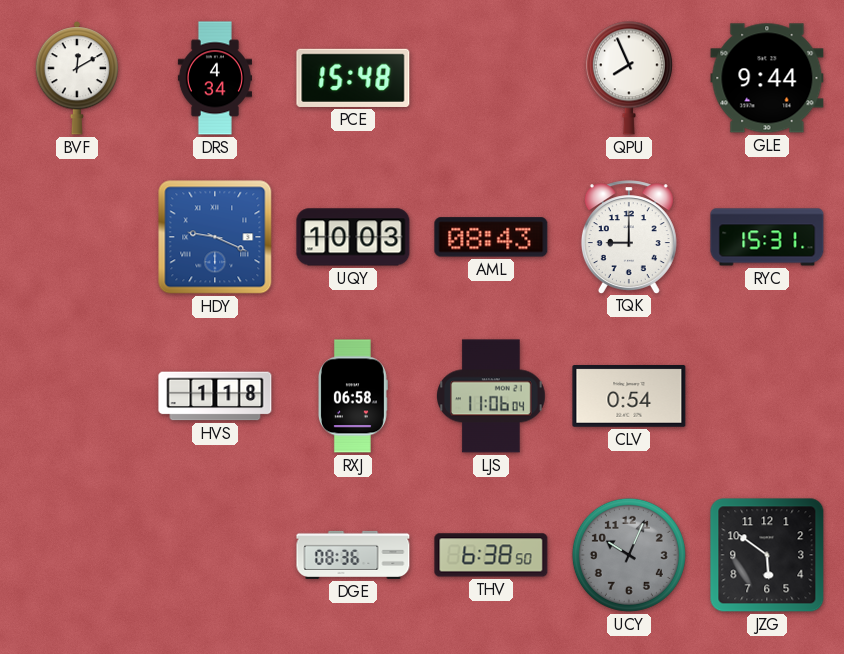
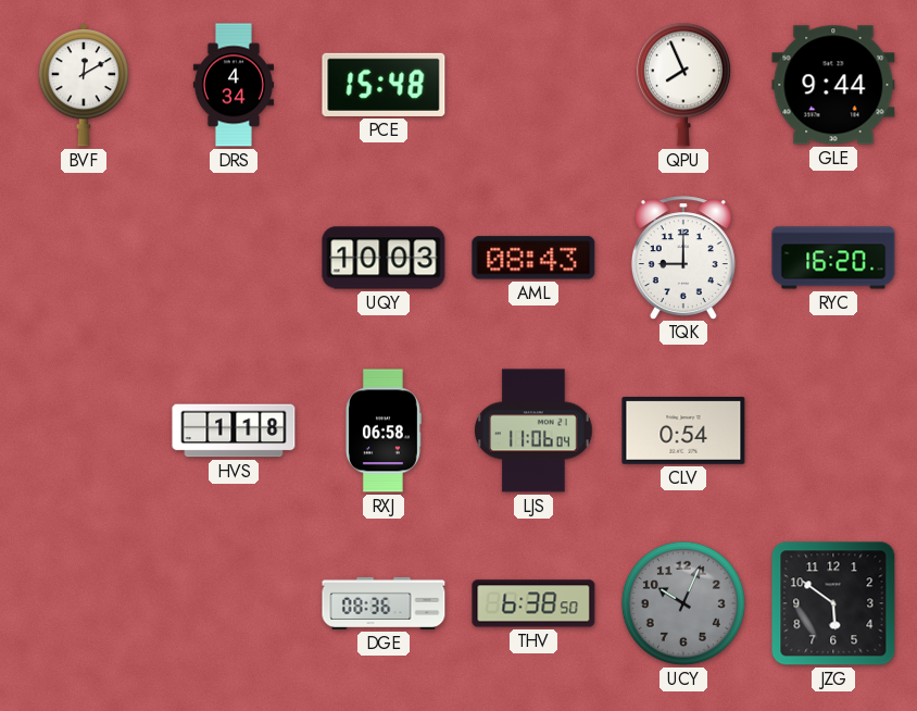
HDY: 9:19 -> none
RYC: 15:31 -> 16:20
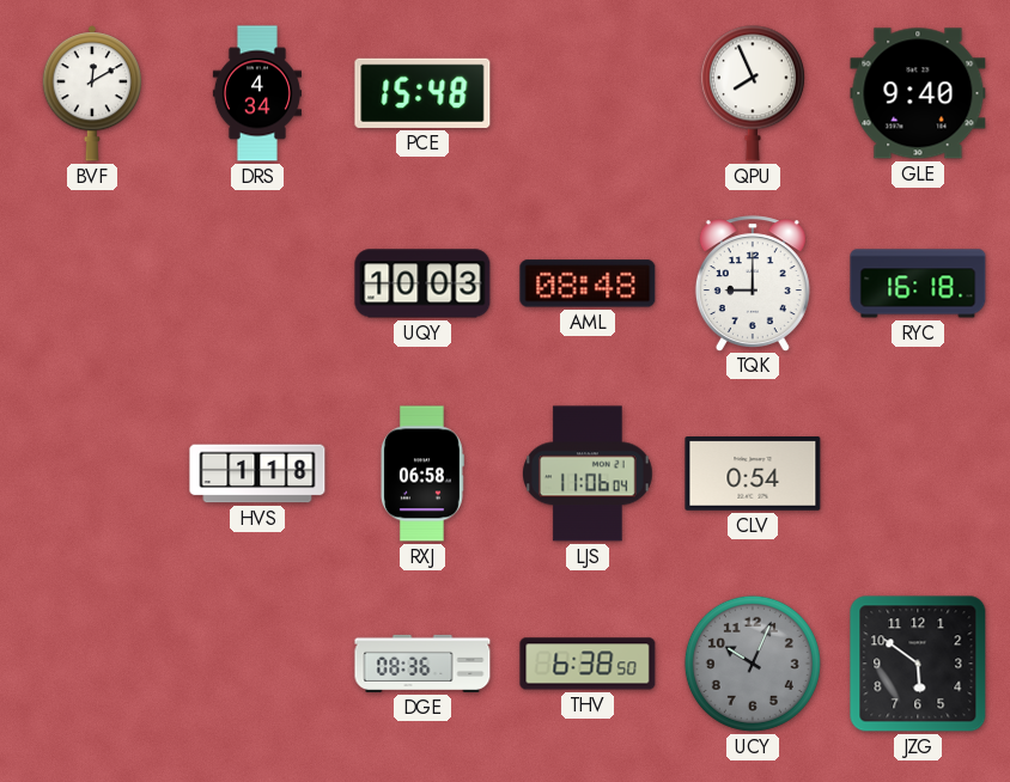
GLE: 9:44 -> 9:40
AML: 08:43 -> 08:48
RYC: 16:20 -> 16:18
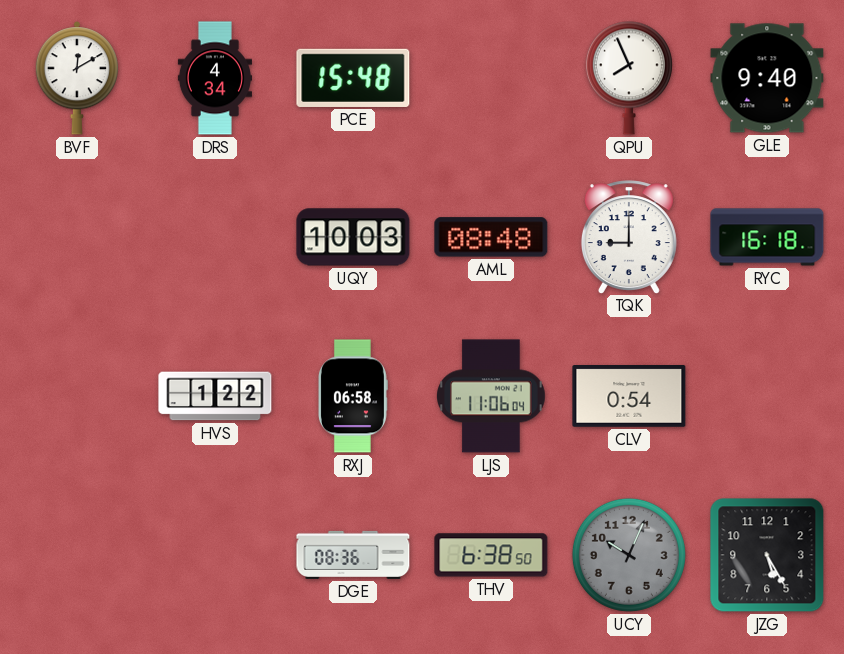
HVS: 1:18 -> 1:22
JZG: 5:51 -> 5:25
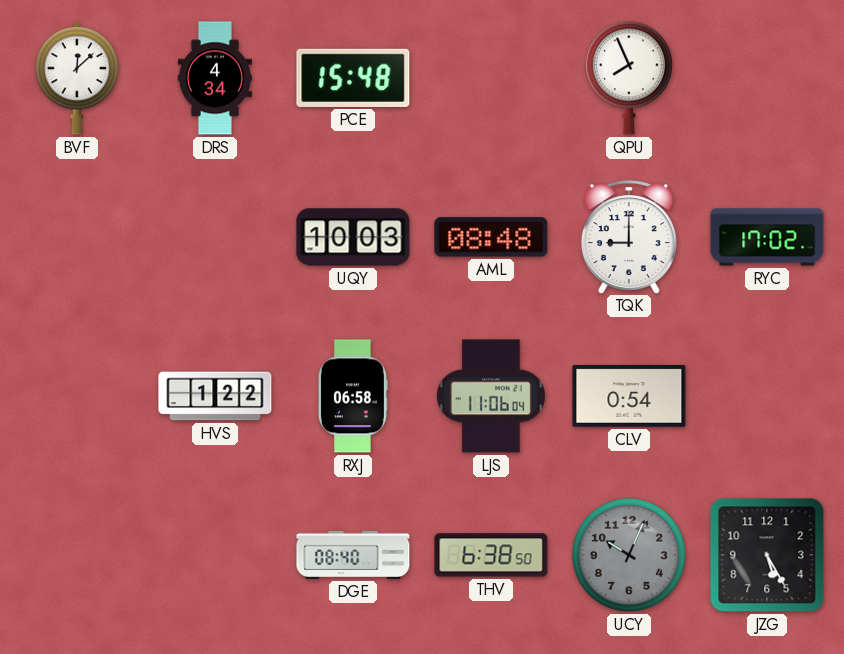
BVF: 12:10 -> 12:08
GLE: 9:40 -> none
RYC: 16:18 -> 17:02
DGE: 08:36 -> 08:40
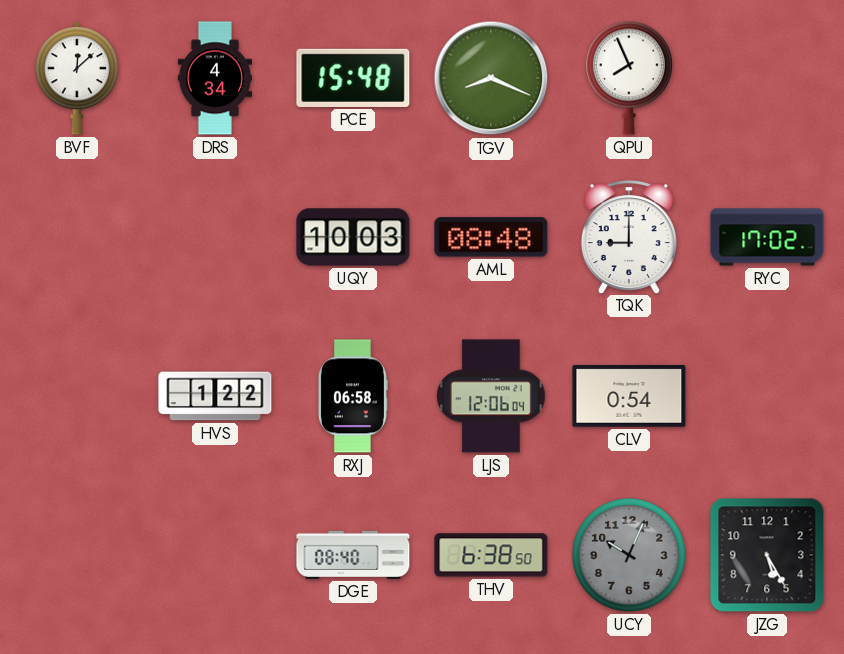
TGV: none -> 8:19
LJS: 11:06 -> 12:06
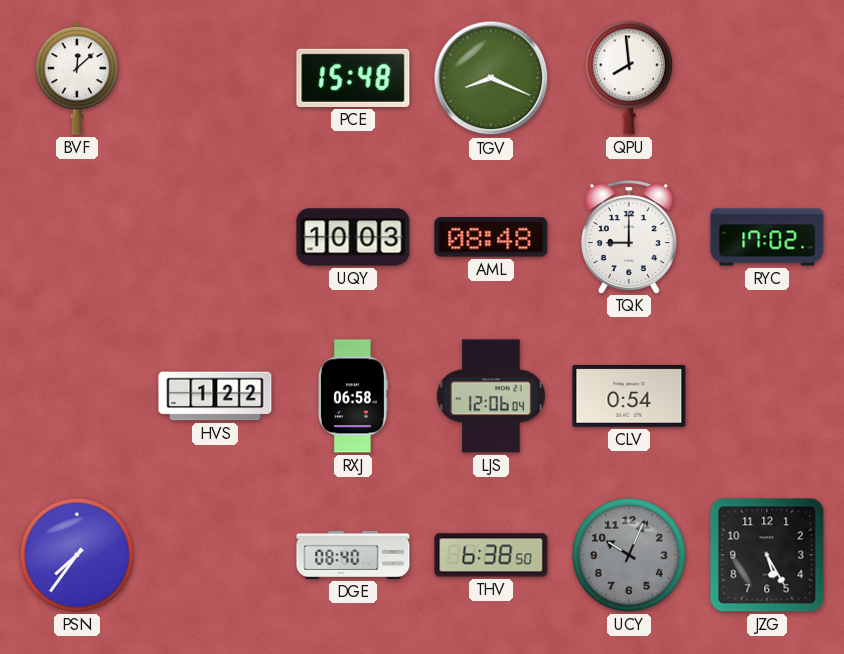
DRS: 4:34 -> none
QPU: 7:56 -> 7:59
PSN: none -> 7:36
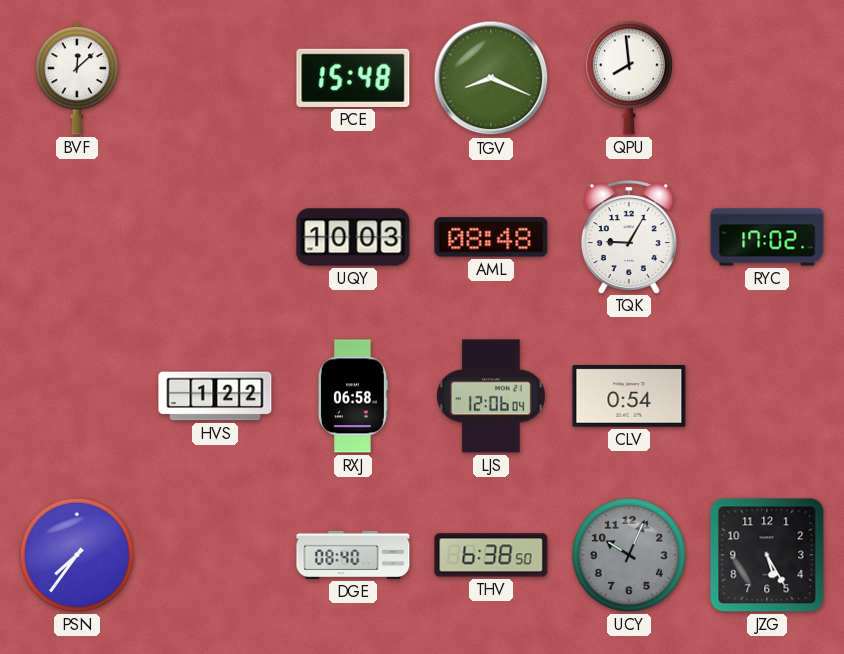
TQK: 9:00 -> 9:05
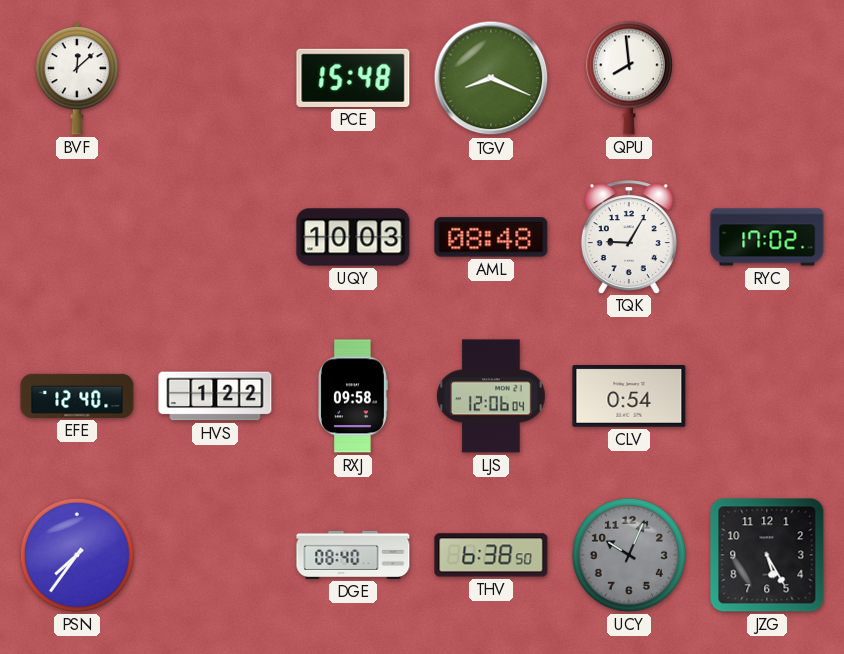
EFE: none -> 12:40
RXJ: 06:58 -> 09:58
